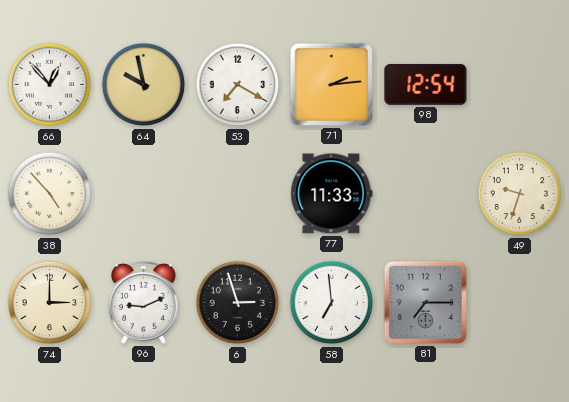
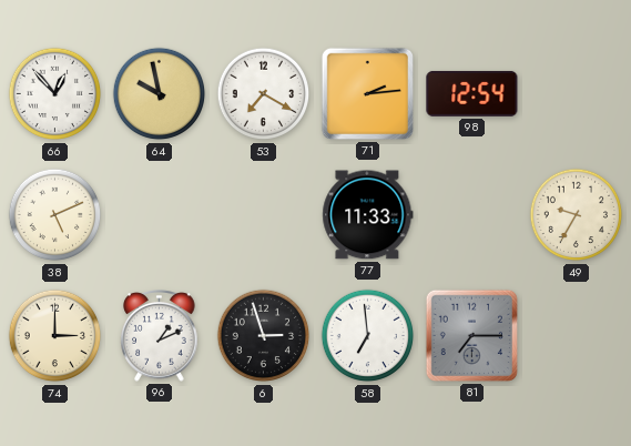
38: 4:53 -> 5:11
49: 9:33 -> 9:35
96: 9:11 -> 1:11
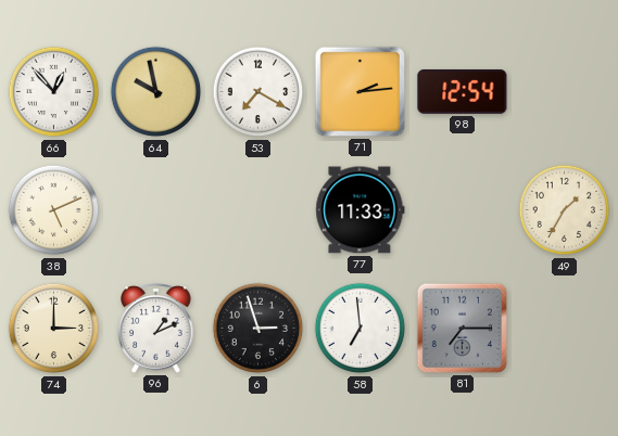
49: 9:35 -> 1:35
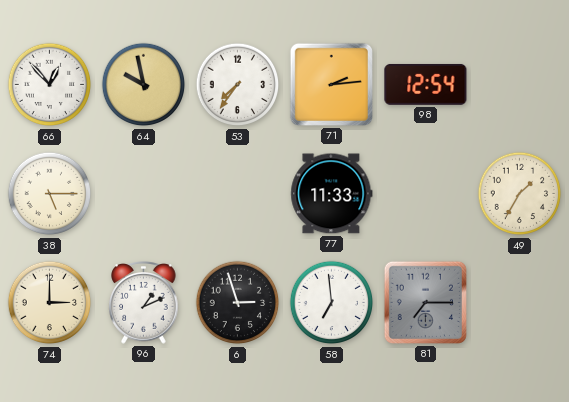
53: 7:20 -> 7:36
38: 5:11 -> 5:15
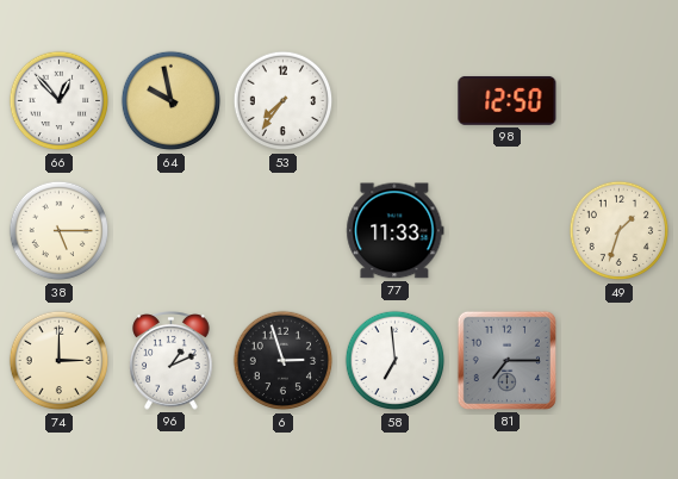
71: 2:14 -> none
98: 12:54 -> 12:50
49: 1:35 -> 1:33
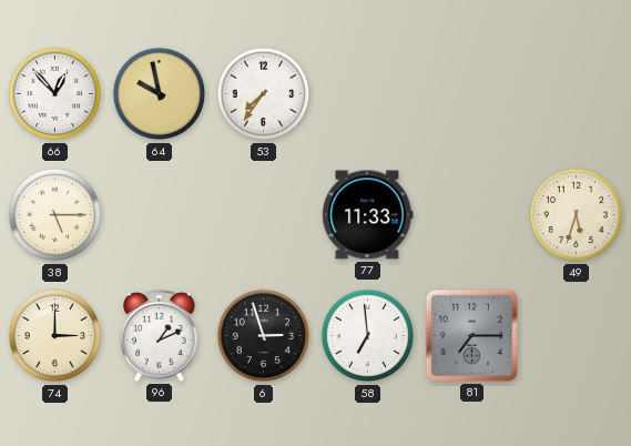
98: 12:50 -> none
49: 1:33 -> 5:33
